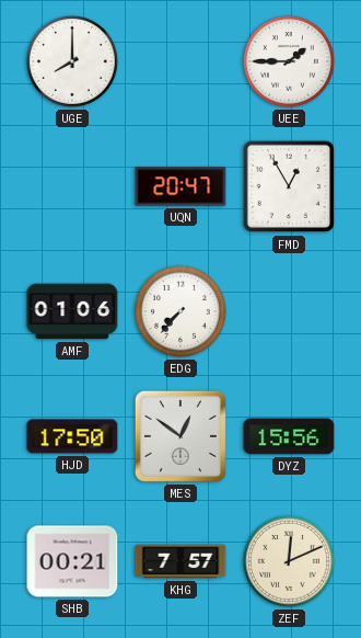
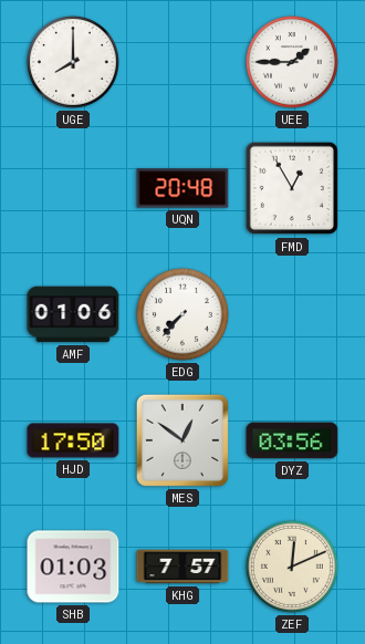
UQN: 20:47 -> 20:48
DYZ: 15:56 -> 03:56
SHB: 00:21 -> 01:03
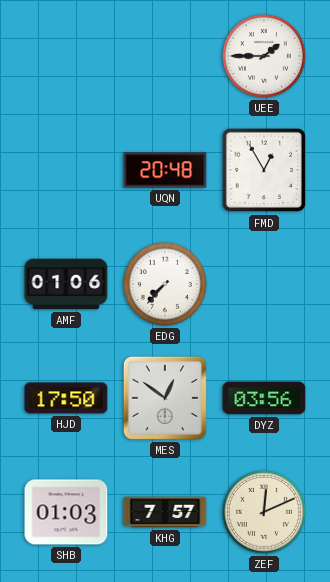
UGE: 8:00 -> none
